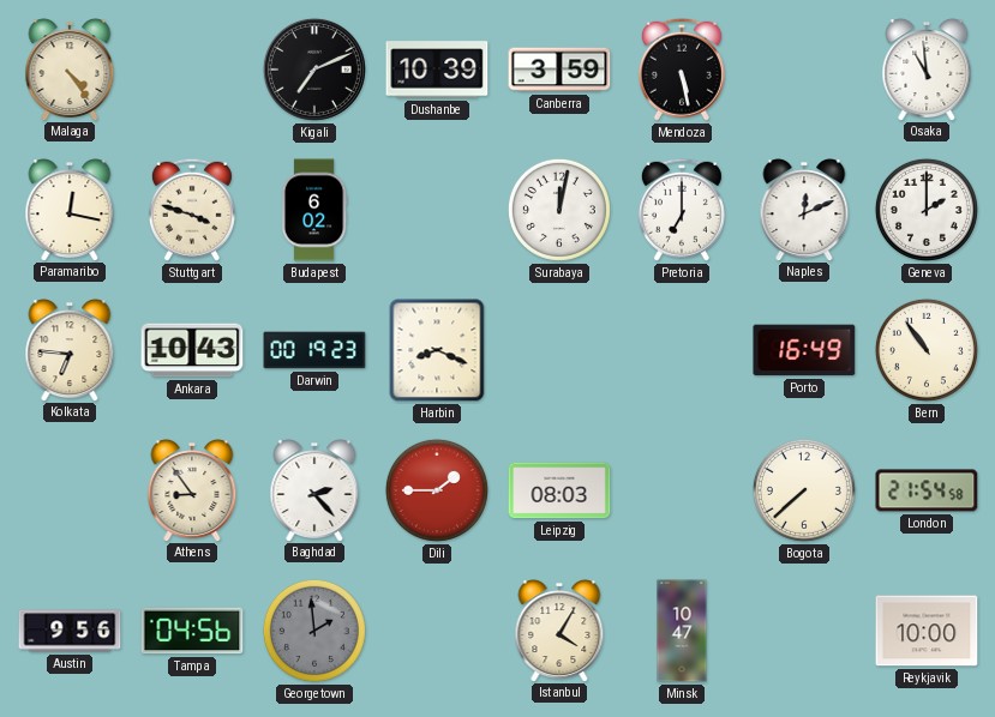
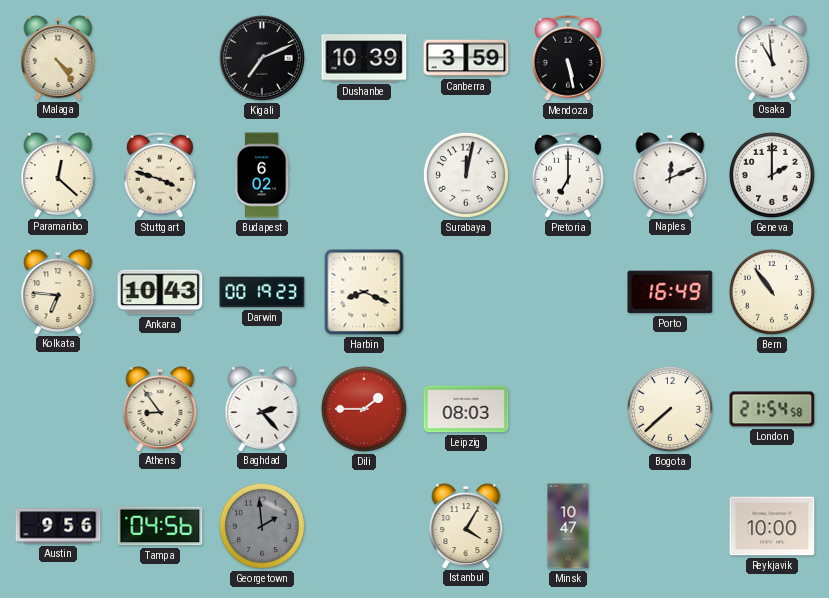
Paramaribo: 12:17 -> 12:22
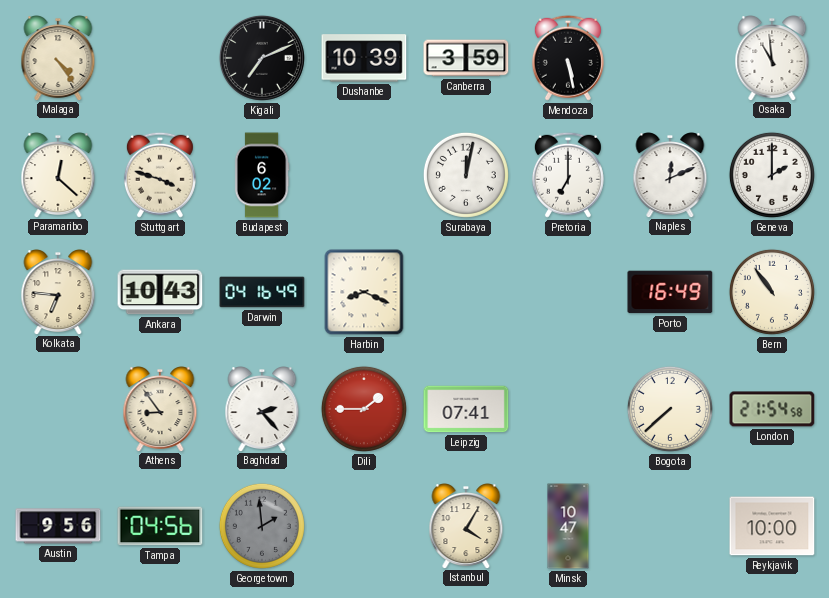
Darwin: 00:19 -> 04:16
Leipzig: 08:03 -> 07:41
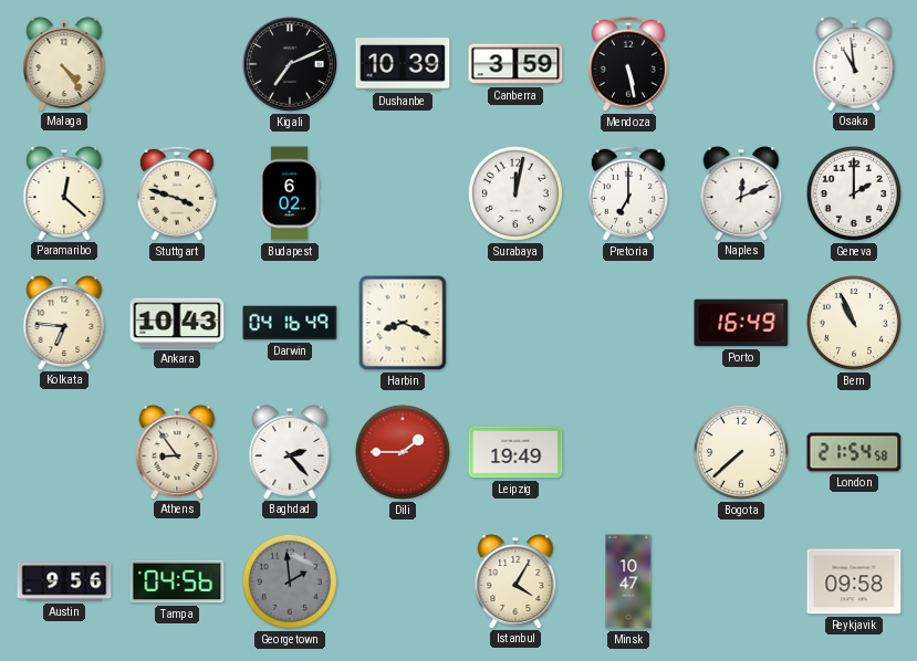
Bern: 10:54 -> 10:56
Leipzig: 07:41 -> 19:49
Reykjavik: 10:00 -> 09:58
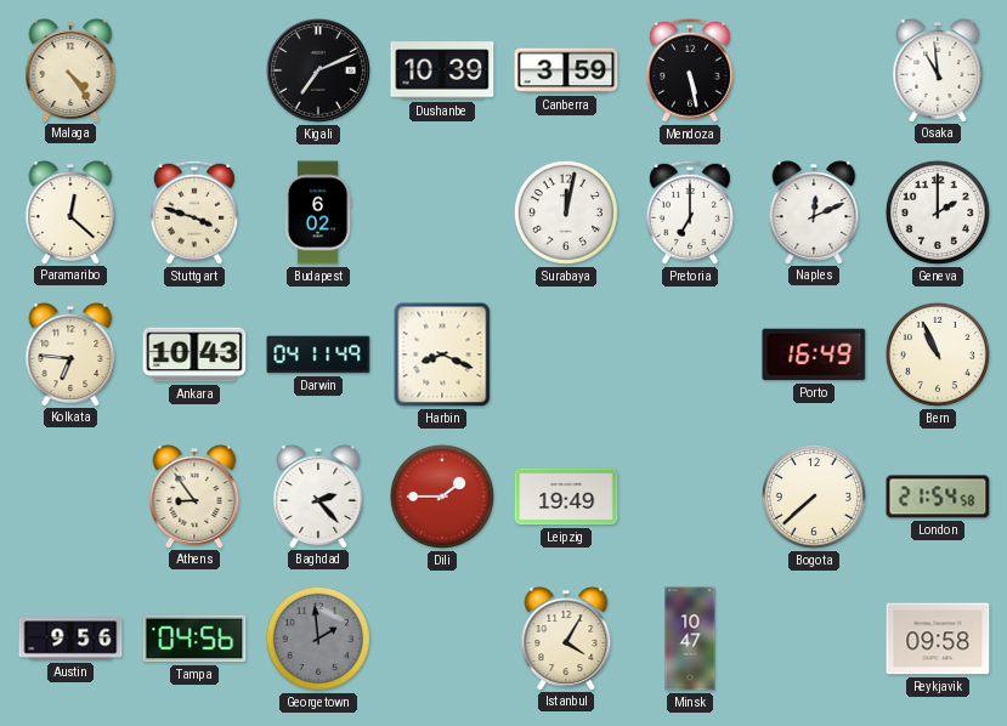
Darwin: 04:16 -> 04:11
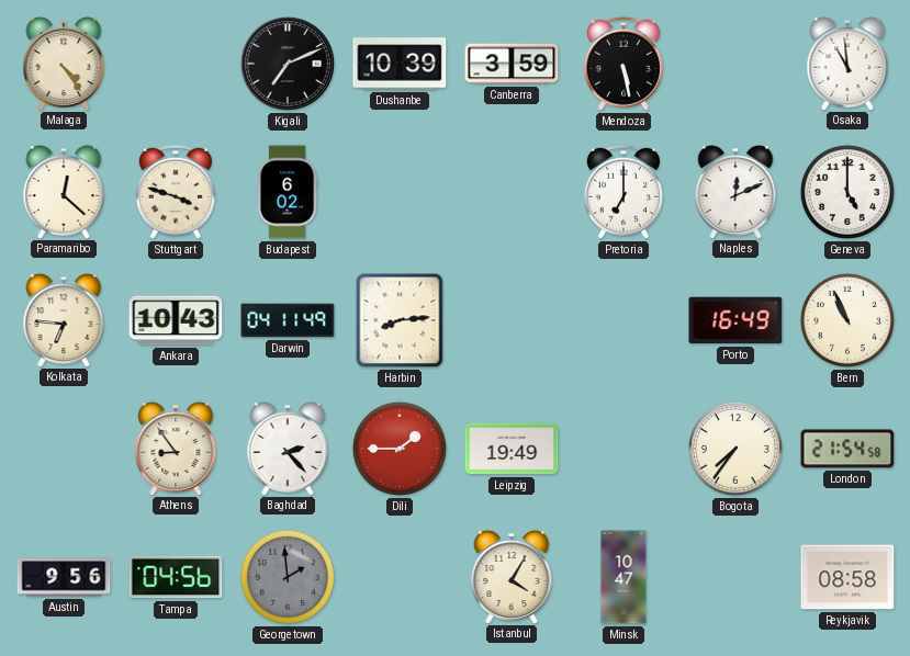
Surabaya: 12:02 -> none
Geneva: 2:00 -> 5:00
Harbin: 8:19 -> 8:14
Bogota: 7:38 -> 7:36
Reykjavik: 09:58 -> 08:58
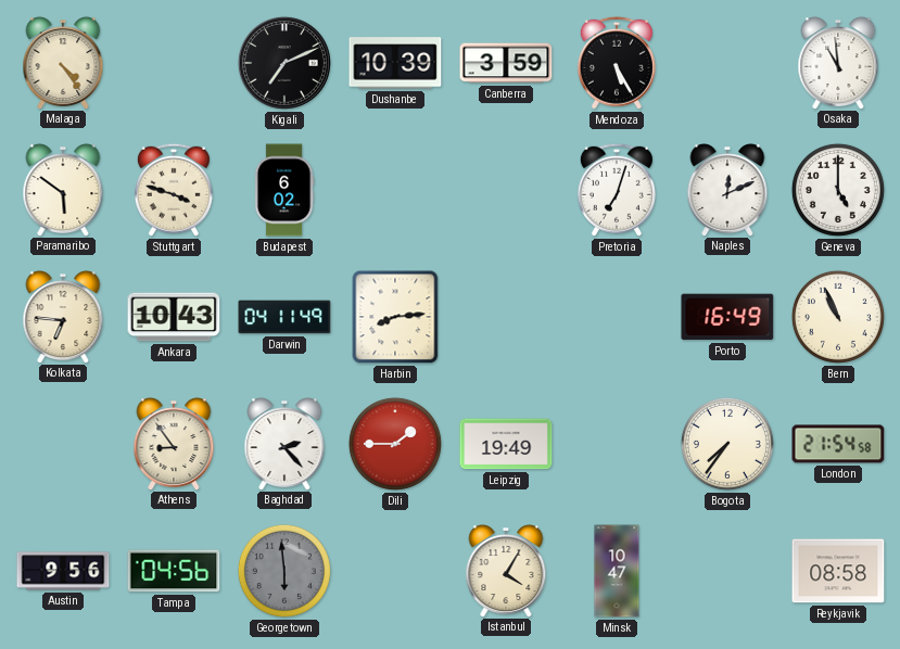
Mendoza: 5:28 -> 5:25
Paramaribo: 12:22 -> 5:51
Pretoria: 7:00 -> 7:03
Georgetown: 1:59 -> 5:59
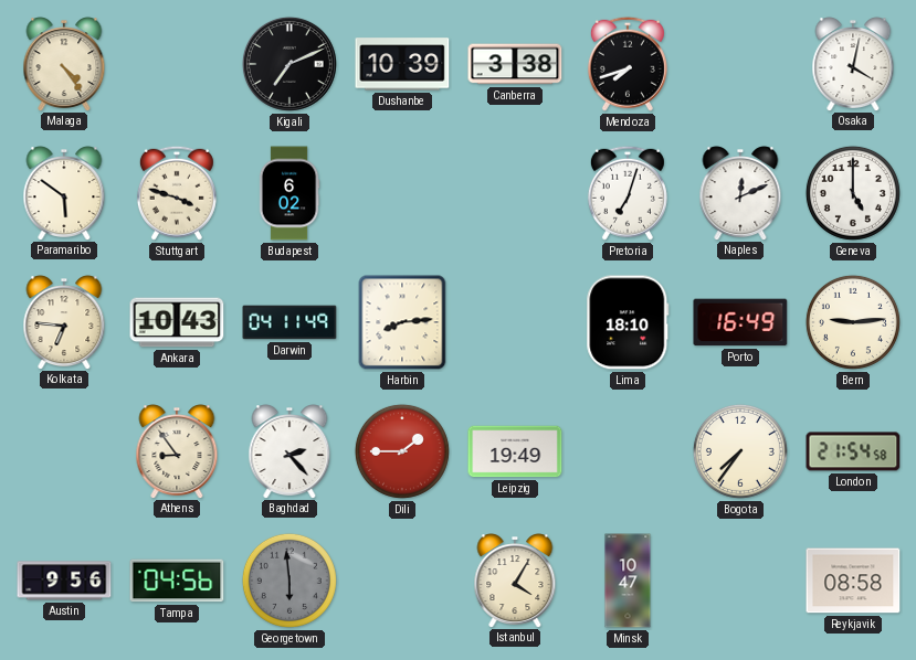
Canberra: 3:59 -> 3:38
Mendoza: 5:25 -> 7:42
Osaka: 10:59 -> 4:02
Lima: none -> 18:10
Bern: 10:56 -> 9:14
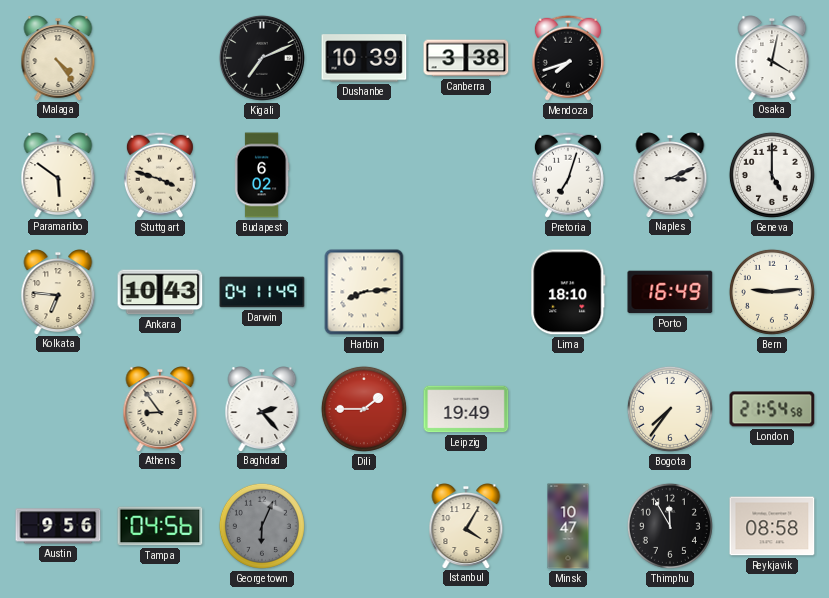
Naples: 12:11 -> 3:11
Georgetown: 5:59 -> 6:04
Thimphu: none -> 11:55
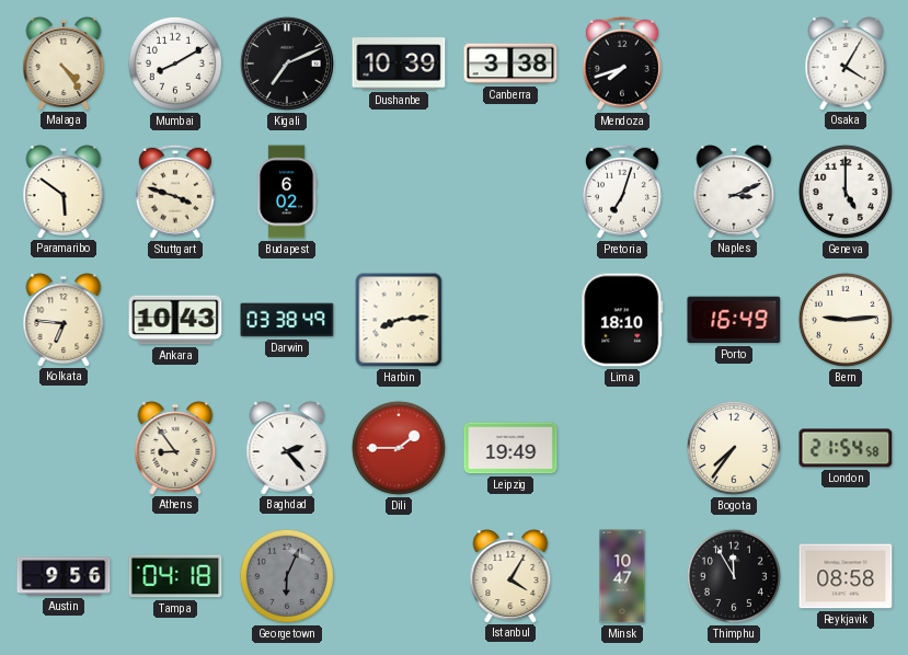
Mumbai: none -> 8:10
Osaka: 4:02 -> 4:05
Darwin: 04:11 -> 03:38
Tampa: 04:56 -> 04:18
